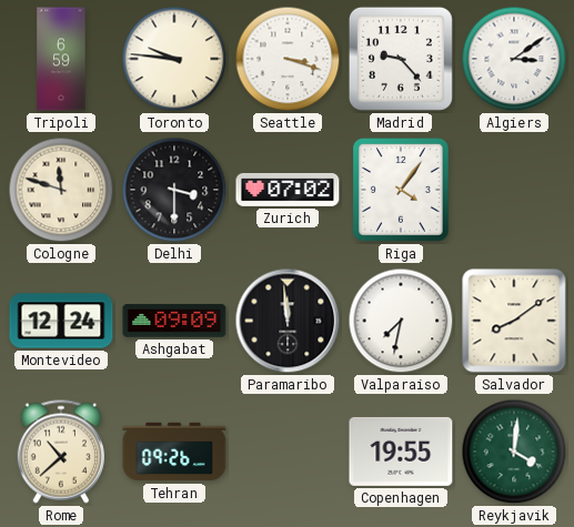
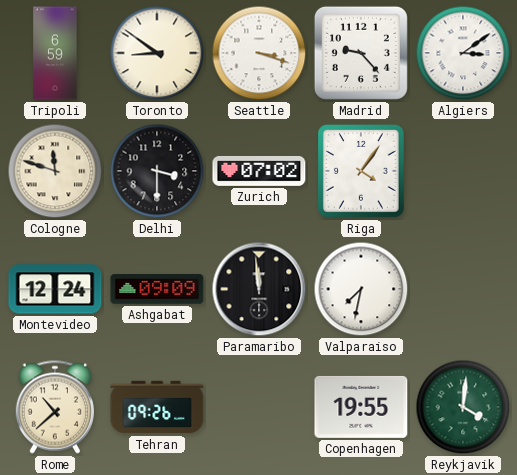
Toronto: 9:46 -> 8:51
Salvador: 8:09 -> none
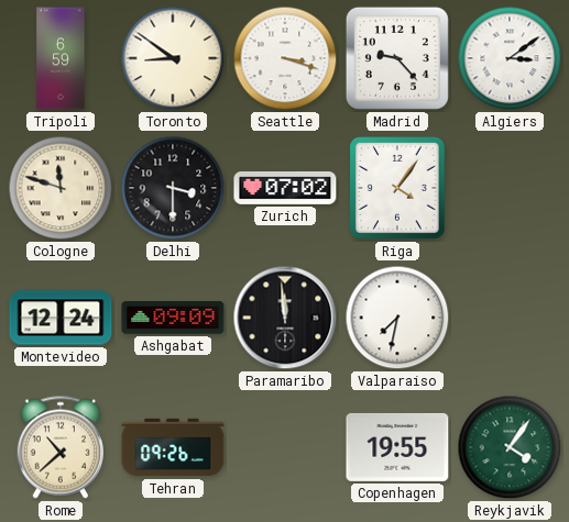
Reykjavik: 4:01 -> 4:06
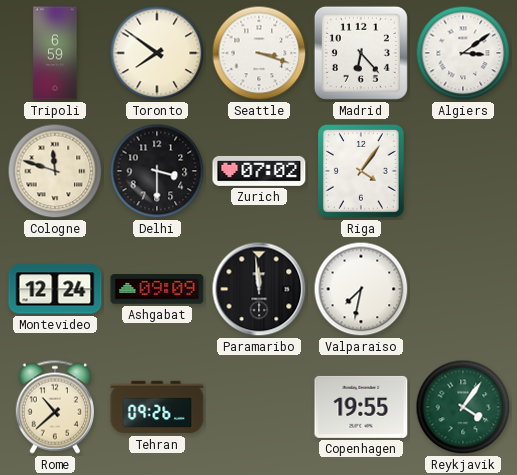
Toronto: 8:51 -> 7:51
Madrid: 9:23 -> 6:23
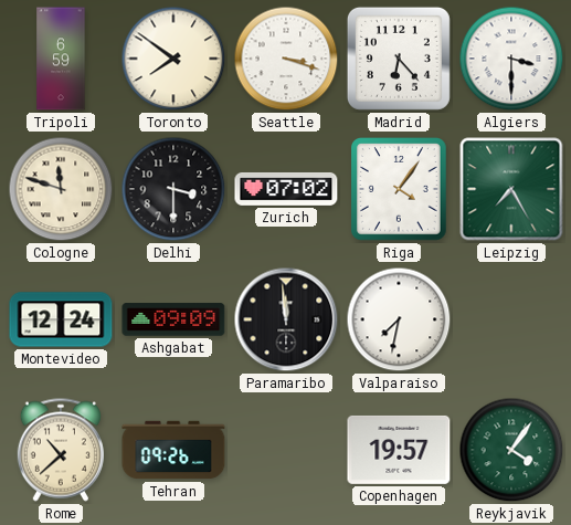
Algiers: 3:09 -> 3:30
Leipzig: none -> 7:25
Copenhagen: 19:55 -> 19:57
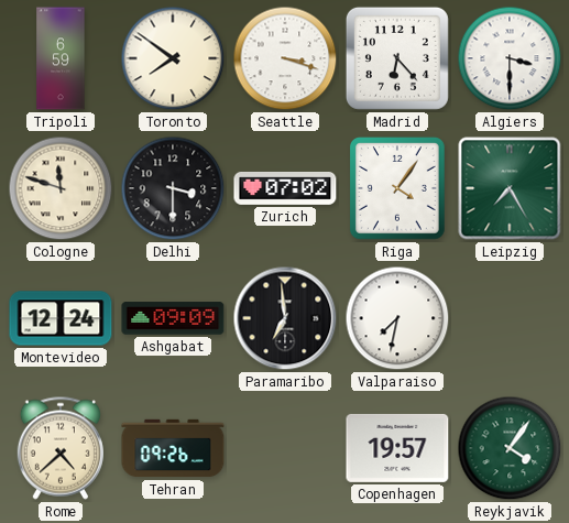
Paramaribo: 11:59 -> 6:59
Rome: 10:38 -> 4:38
